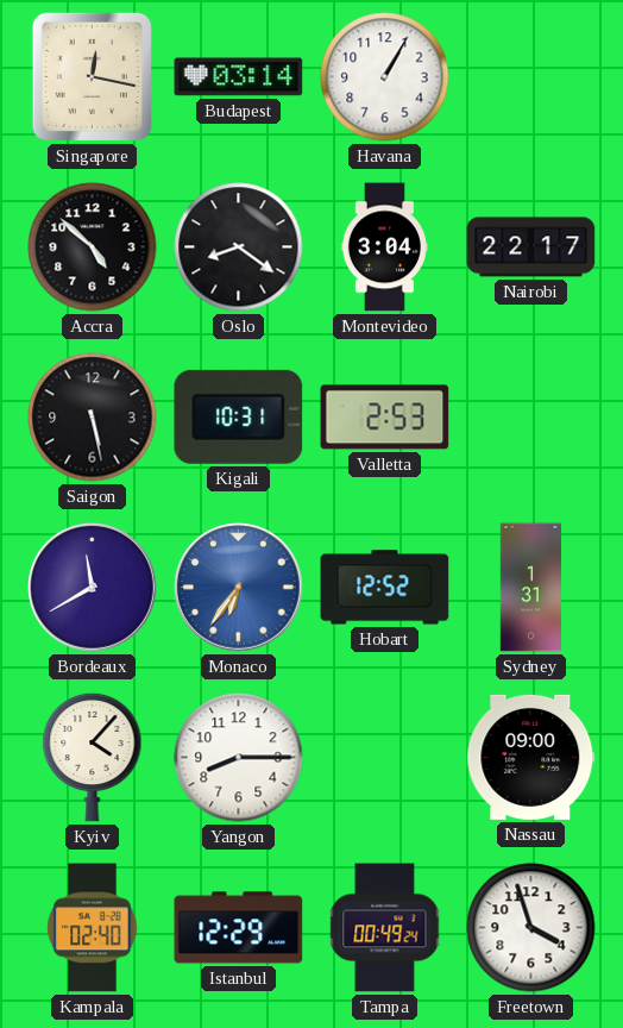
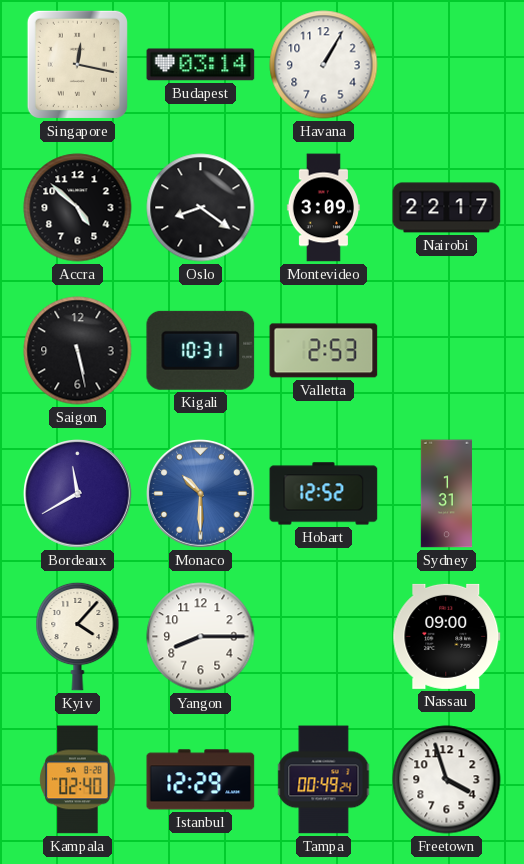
Montevideo: 3:04 -> 3:09
Monaco: 6:36 -> 10:30
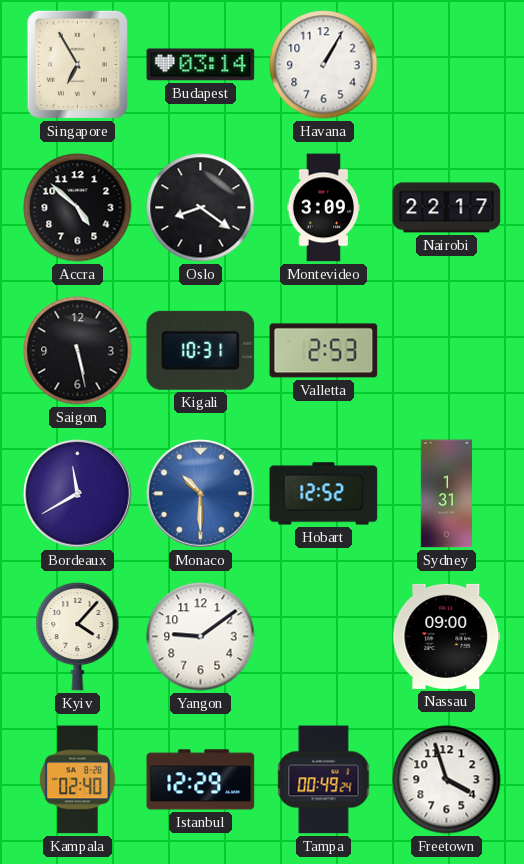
Singapore: 12:17 -> 6:55
Yangon: 8:15 -> 9:09
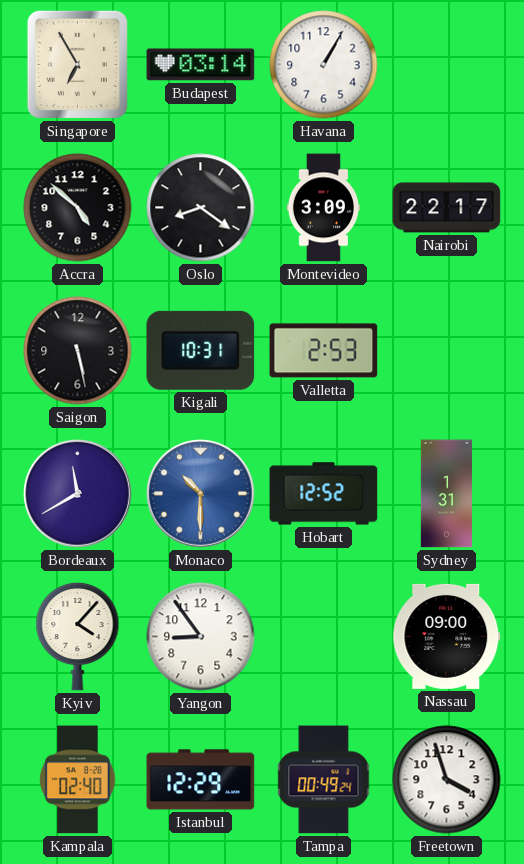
Yangon: 9:09 -> 8:54
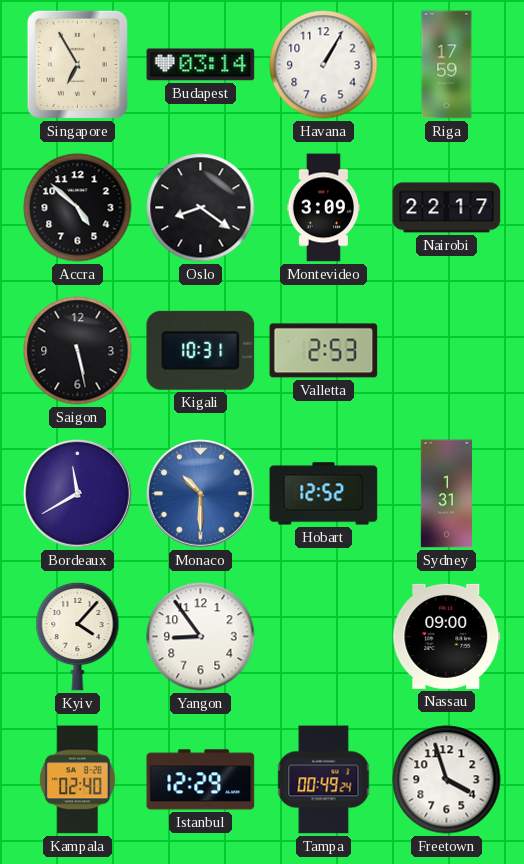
Riga: none -> 17:59
